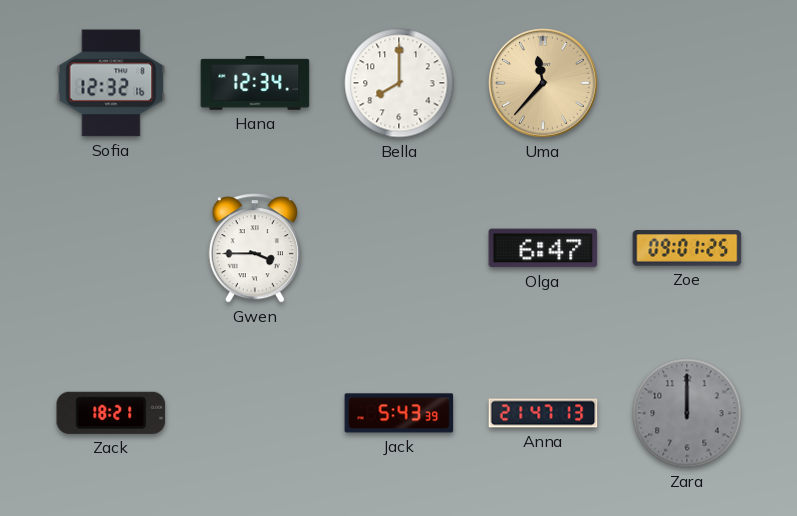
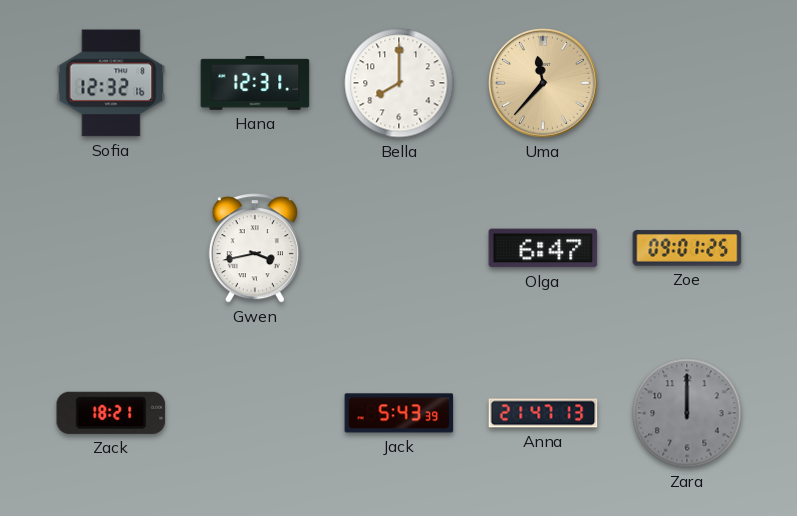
Hana: 12:34 -> 12:31
Gwen: 3:45 -> 3:43
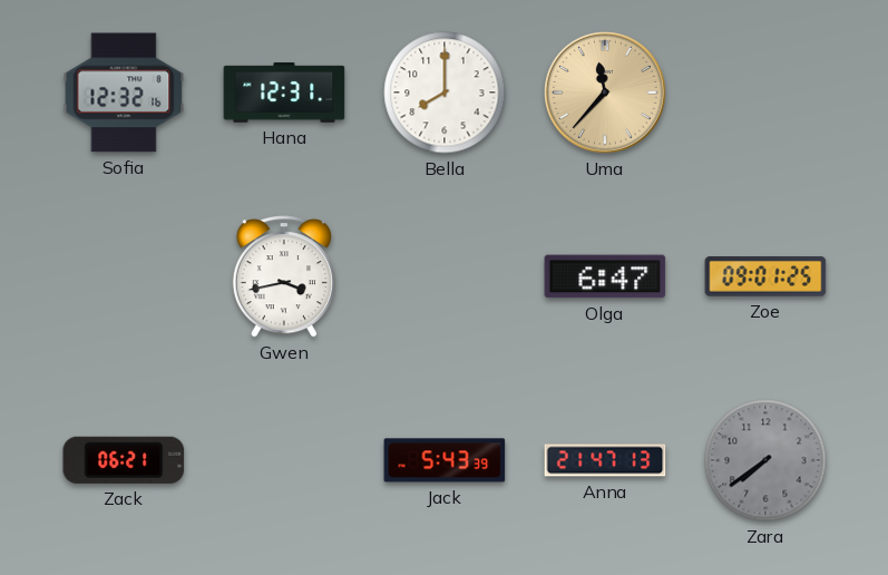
Zack: 18:21 -> 06:21
Zara: 12:00 -> 7:39
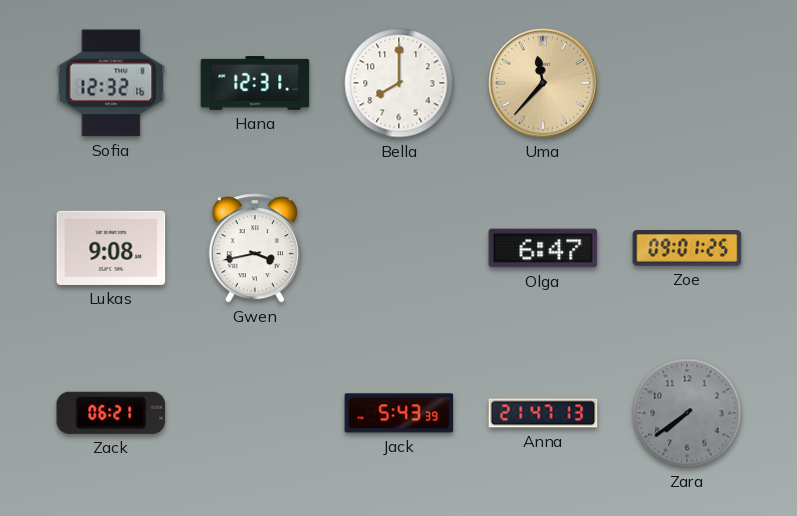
Lukas: none -> 9:08
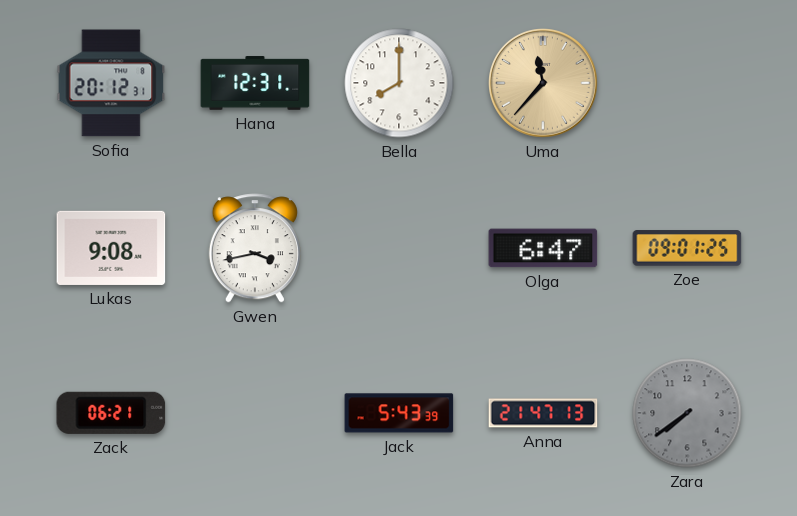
Sofia: 12:32 -> 20:12
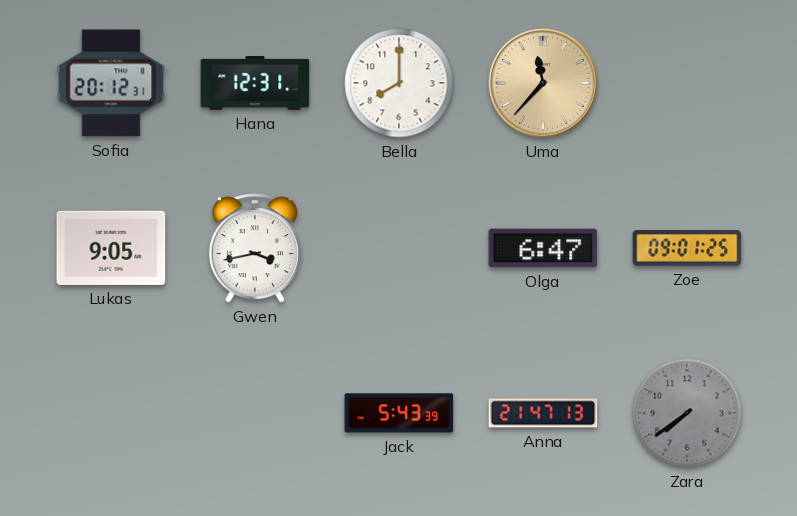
Lukas: 9:08 -> 9:05
Zack: 06:21 -> none
